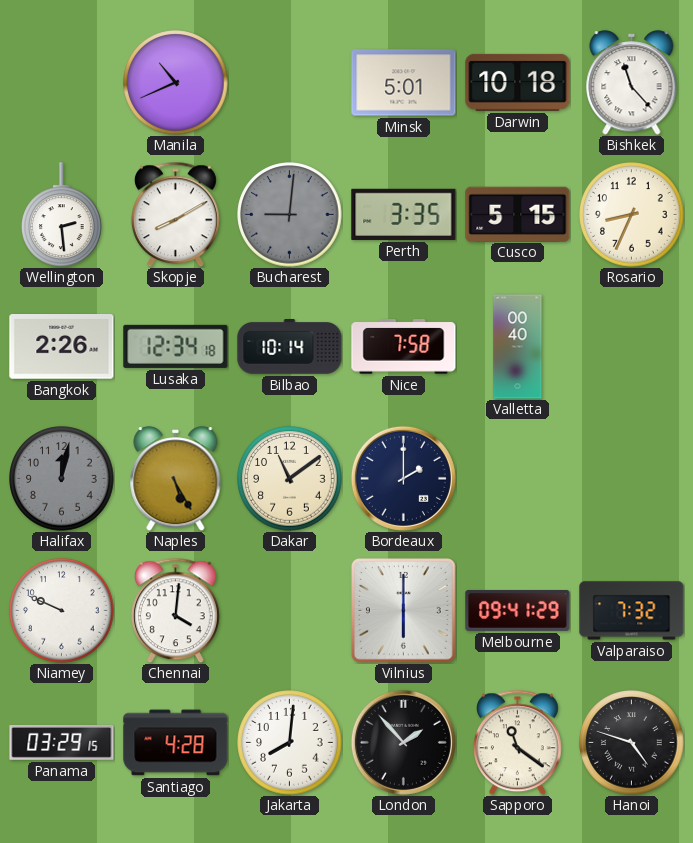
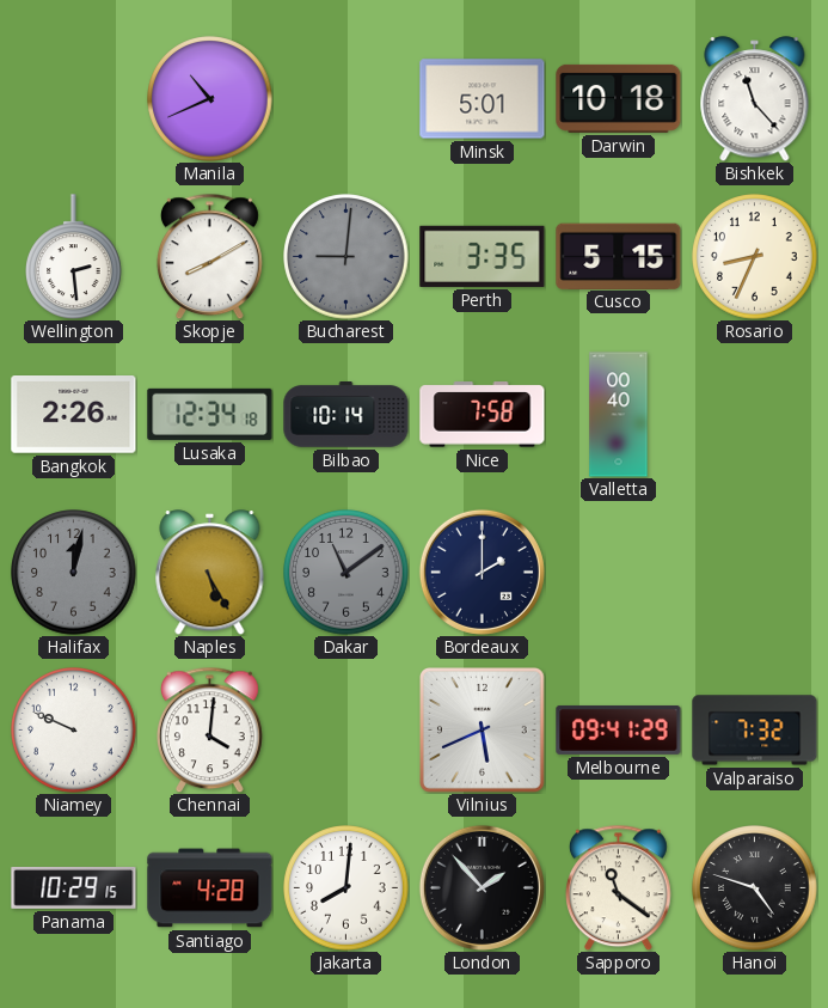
Dakar dial: cream -> grey
Vilnius: 6:00 -> 5:41
Panama: 03:29 -> 10:29
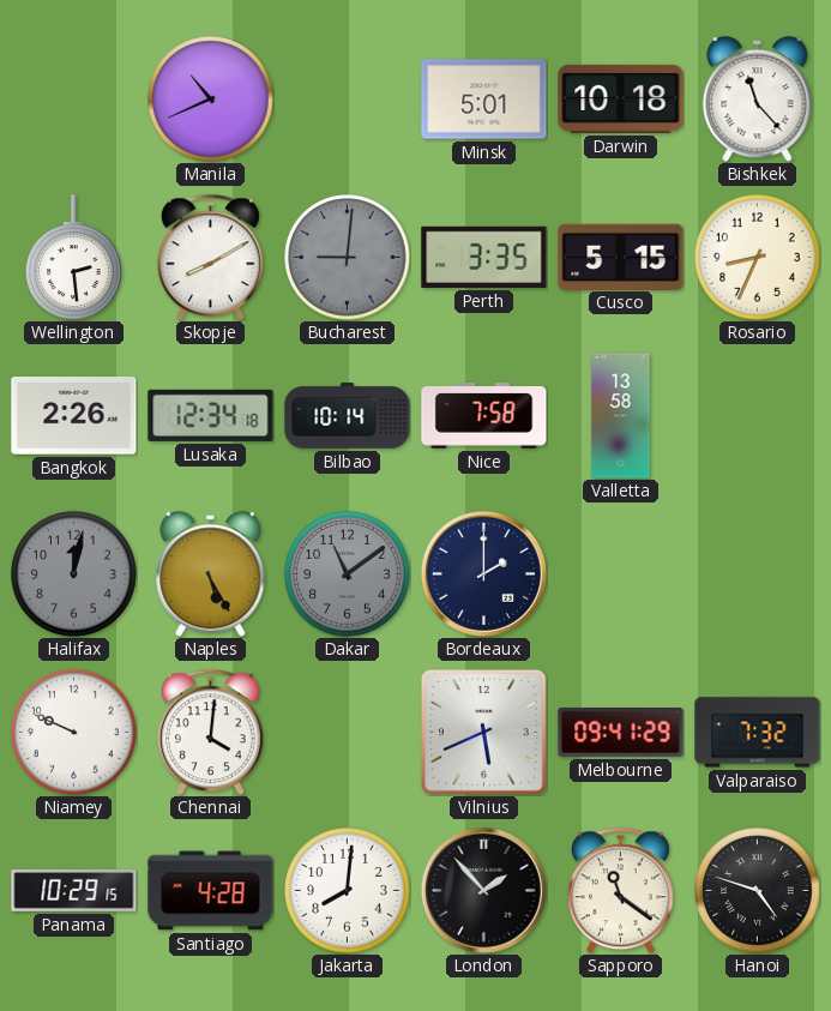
Valletta: 00:40 -> 13:58
